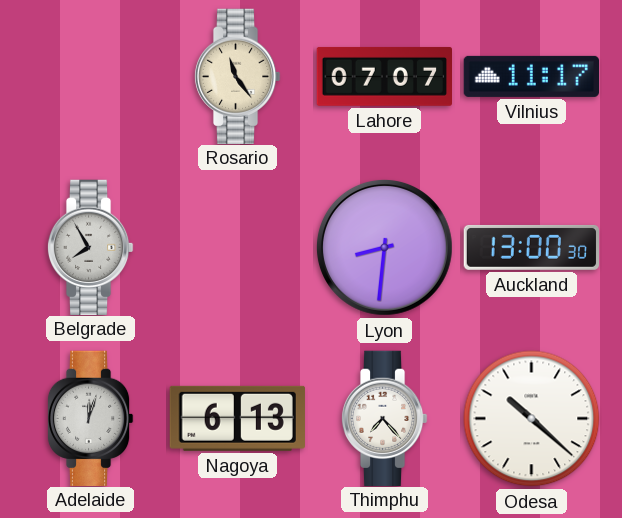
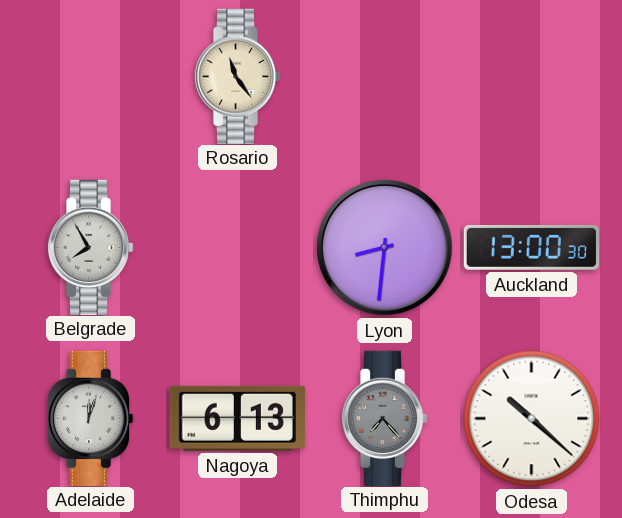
Lahore: 07:07 -> none
Vilnius: 11:17 -> none
Thimphu dial: white -> grey
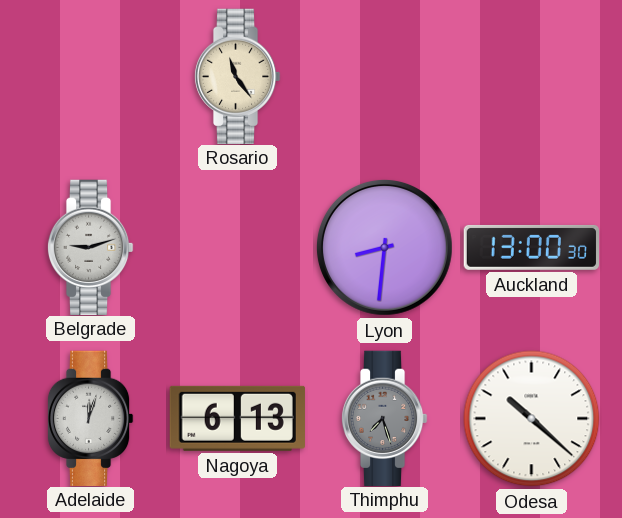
Belgrade: 7:55 -> 9:12
Thimphu: 7:23 -> 7:27
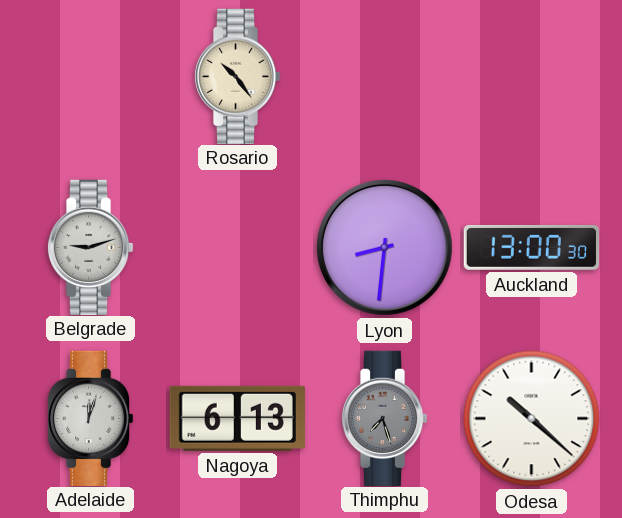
Rosario: 11:24 -> 10:24
